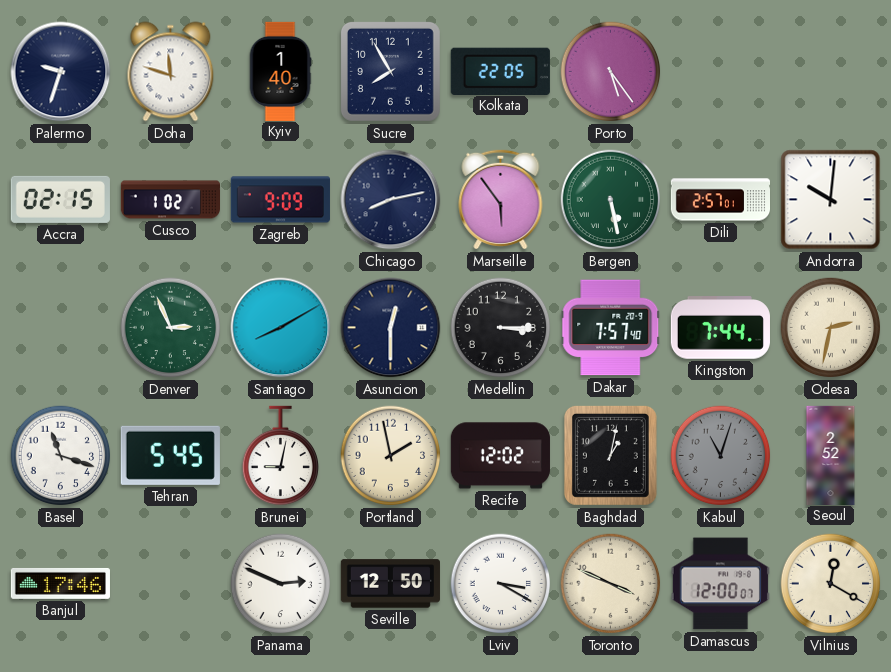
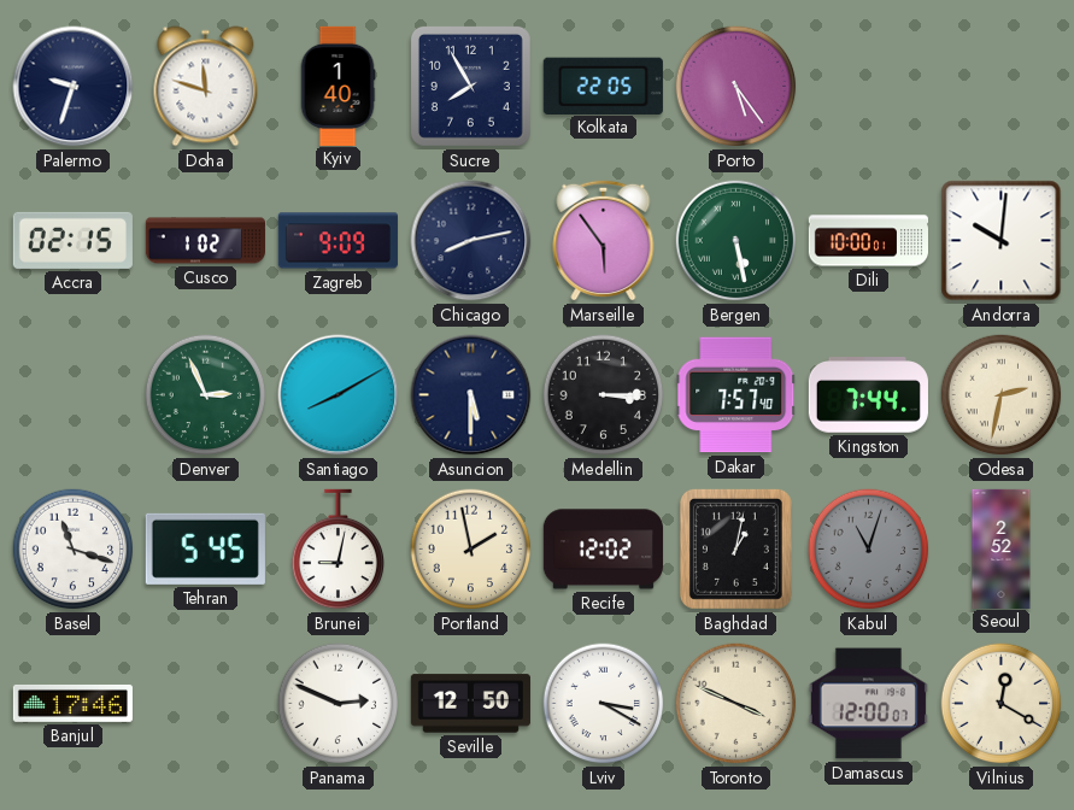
Dili: 2:57 -> 10:00
Asuncion: 12:30 -> 5:30
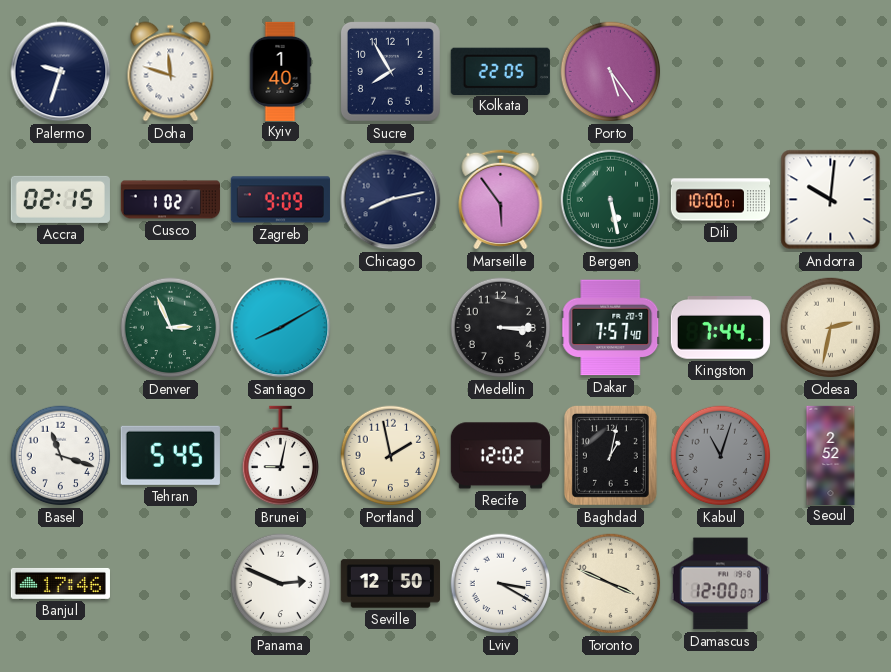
Asuncion: 5:30 -> none
Vilnius: 12:20 -> none
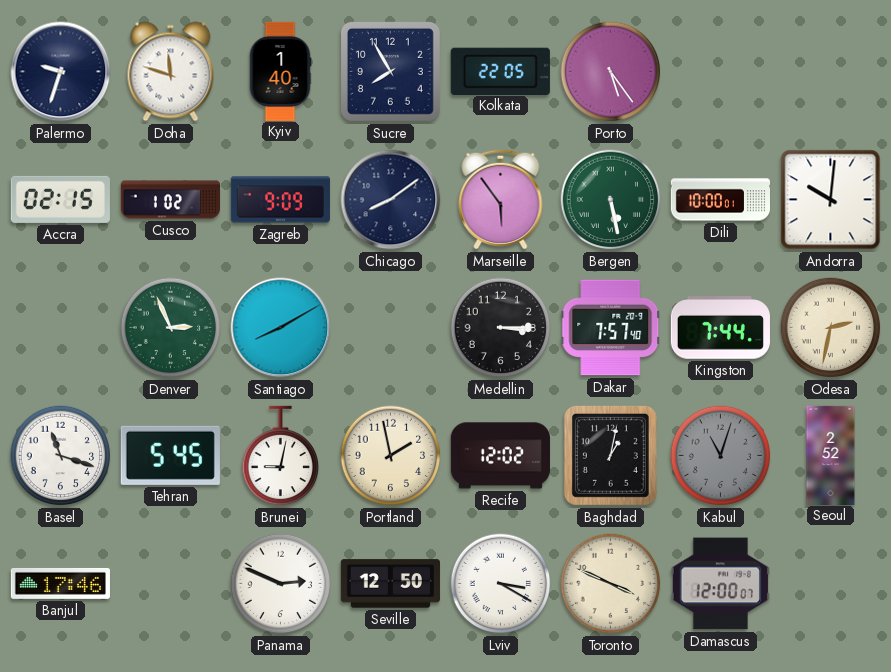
Chicago: 8:13 -> 8:09
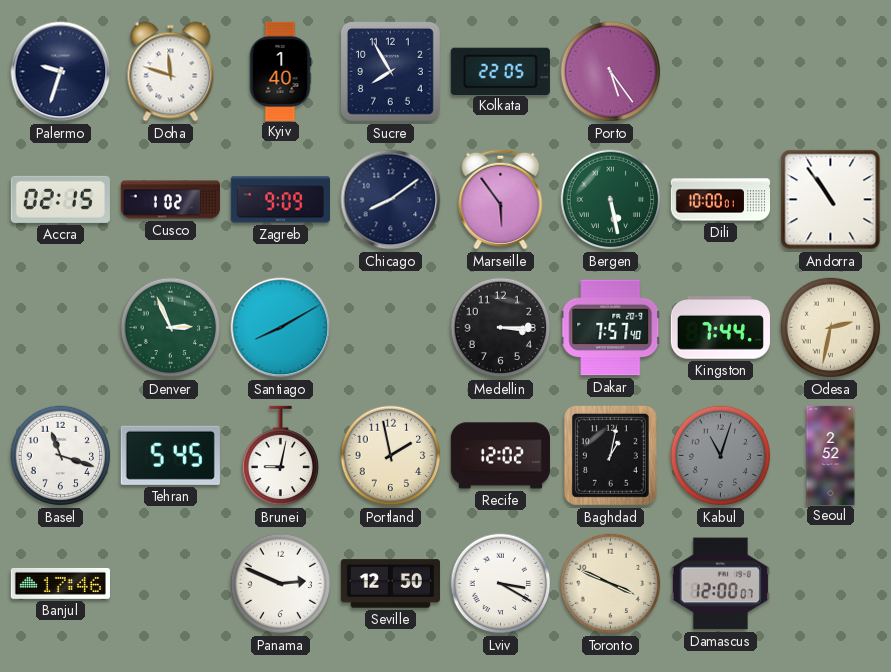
Andorra: 10:01 -> 10:54
